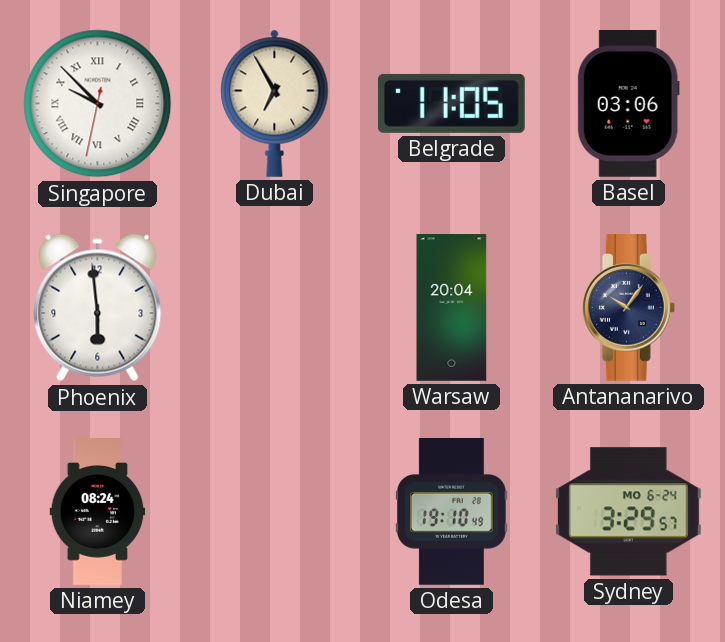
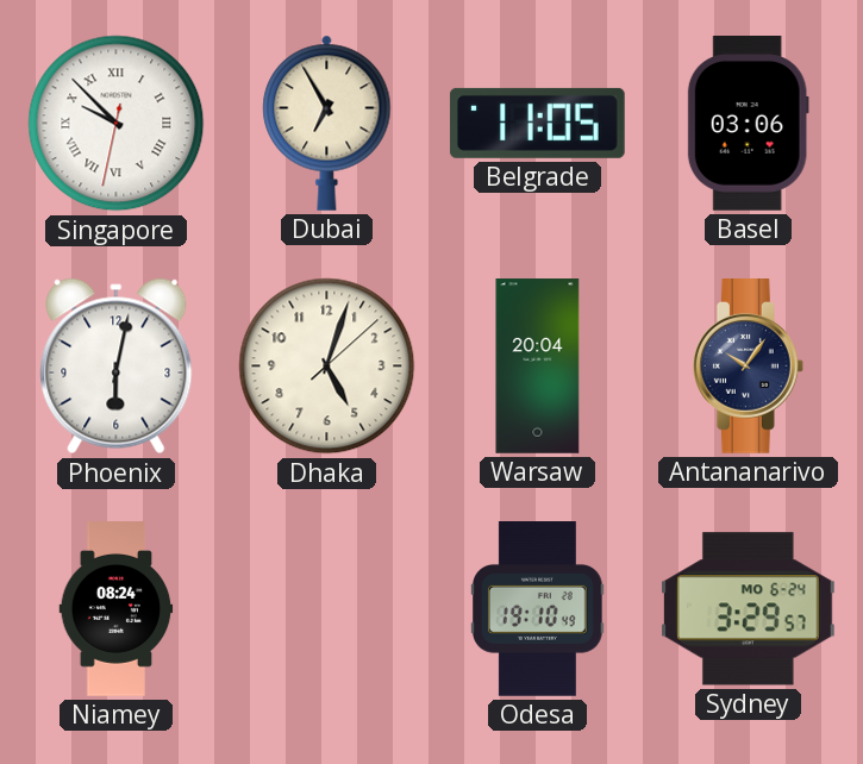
Phoenix: 5:59 -> 6:02
Dhaka: none -> 5:03
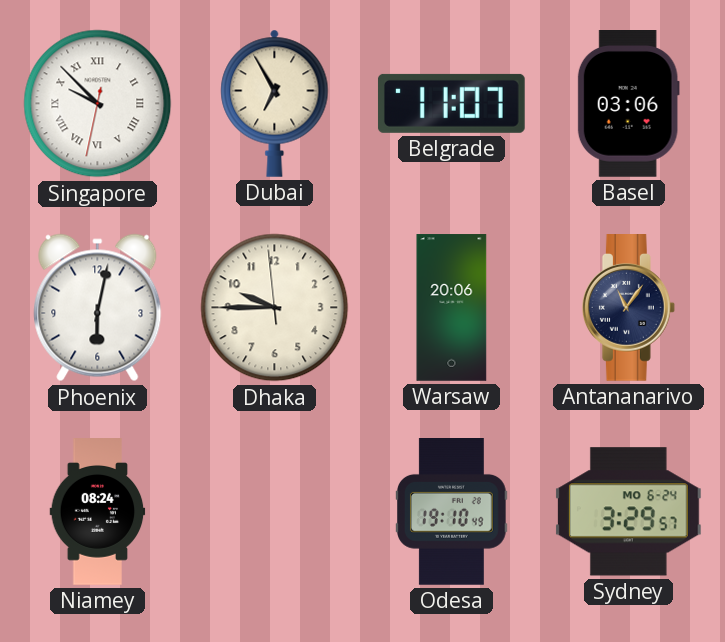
Belgrade: 11:05 -> 11:07
Dhaka: 5:03 -> 9:44
Warsaw: 20:04 -> 20:06
Antananarivo: 10:06 -> 11:06
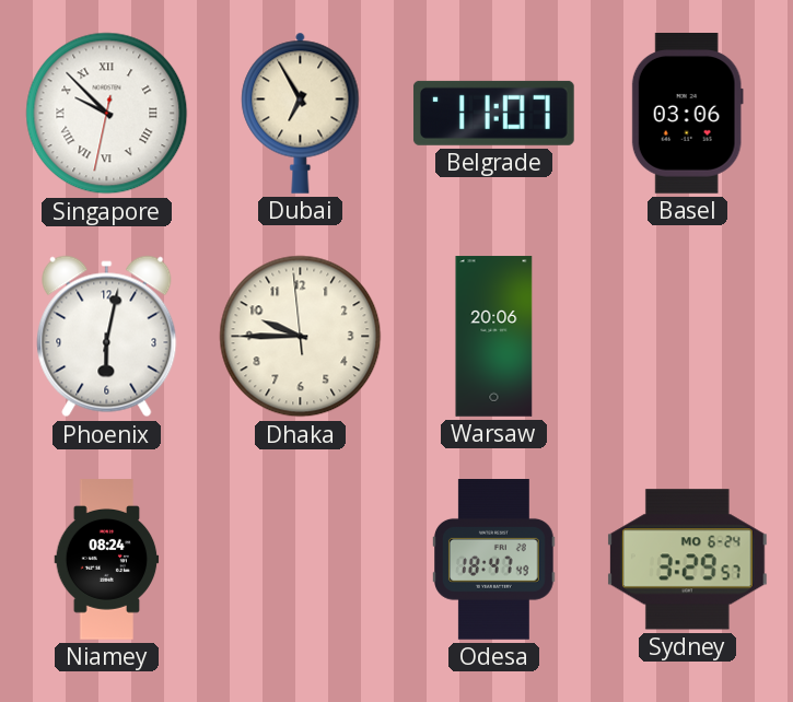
Antananarivo: 11:06 -> none
Odesa: 19:10 -> 18:47
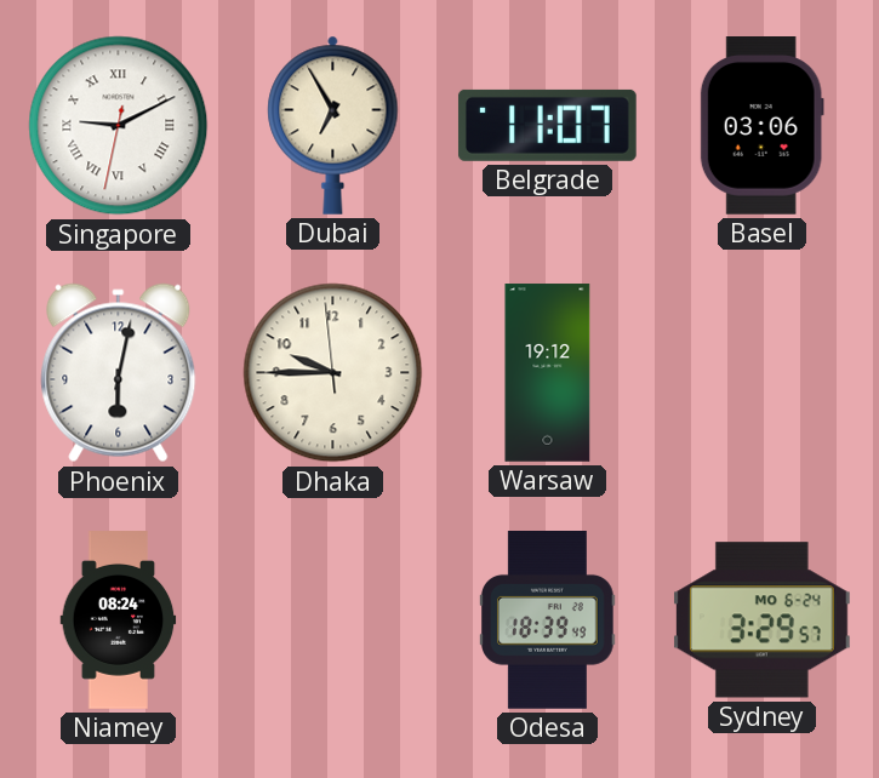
Singapore: 9:52 -> 9:10
Warsaw: 20:06 -> 19:12
Odesa: 18:47 -> 18:39
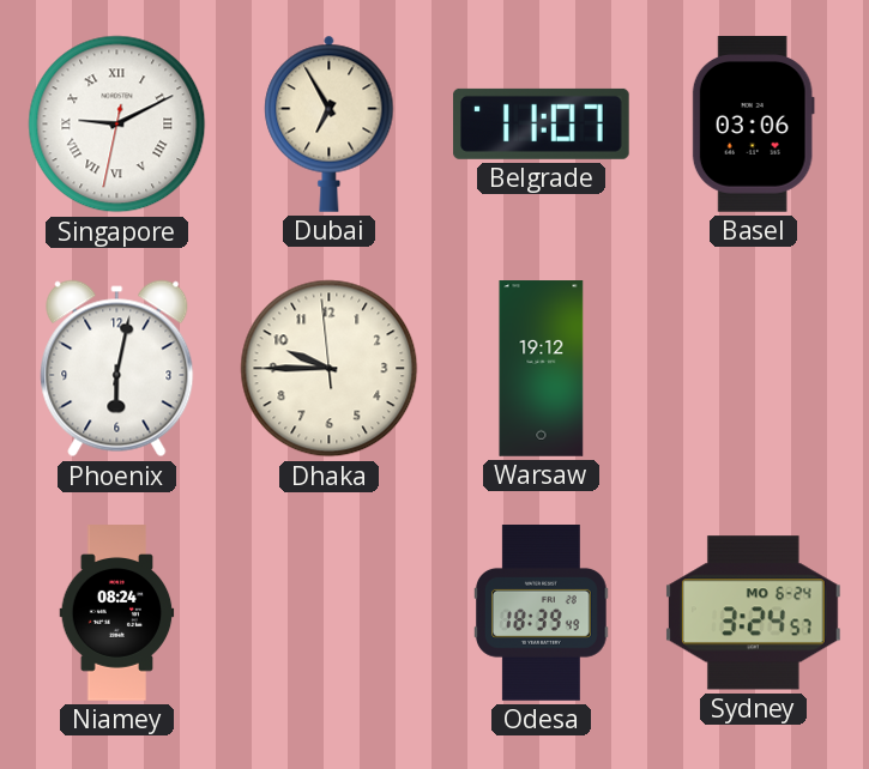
Sydney: 3:29 -> 3:24
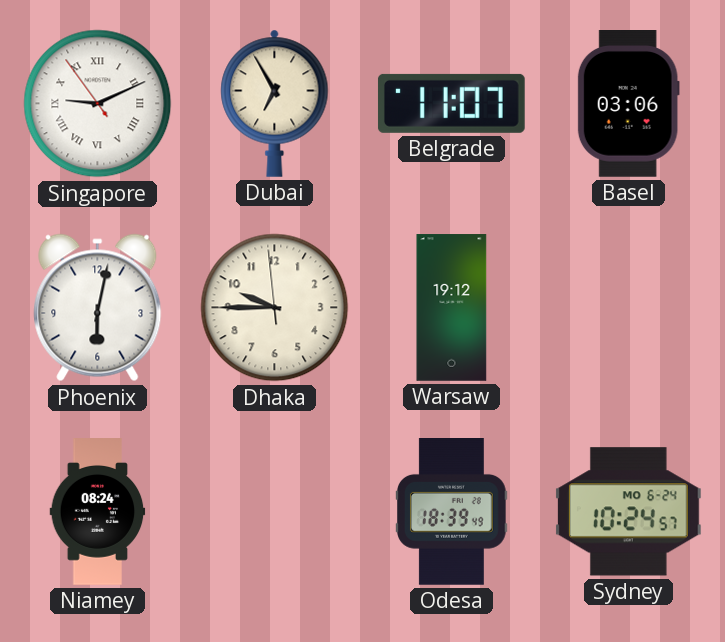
Singapore: 9:10:32 -> 9:10:54
Sydney: 3:24 -> 10:24
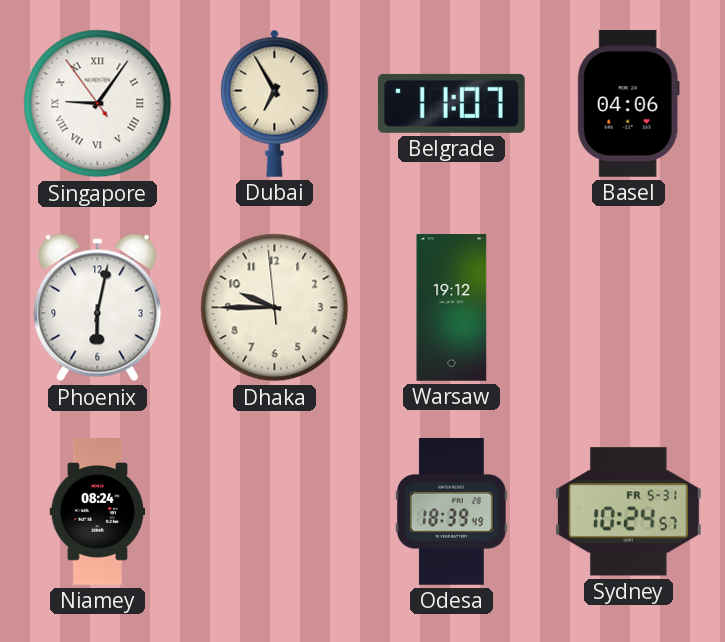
Singapore: 9:10 -> 9:05
Basel: 03:06 -> 04:06
Sydney date: MO 6-24 -> FR 5-31
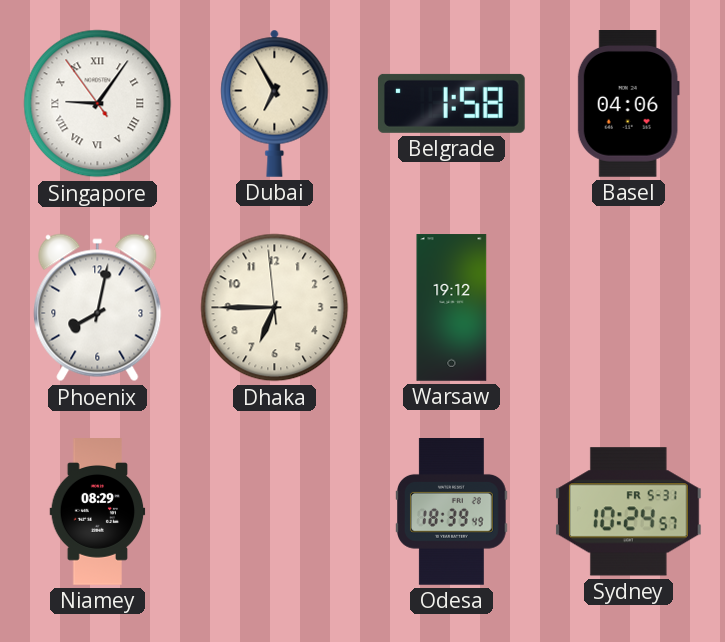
Belgrade: 11:07 -> 1:58
Phoenix: 6:02 -> 8:02
Dhaka: 9:44 -> 6:44
Niamey: 08:24 -> 08:29
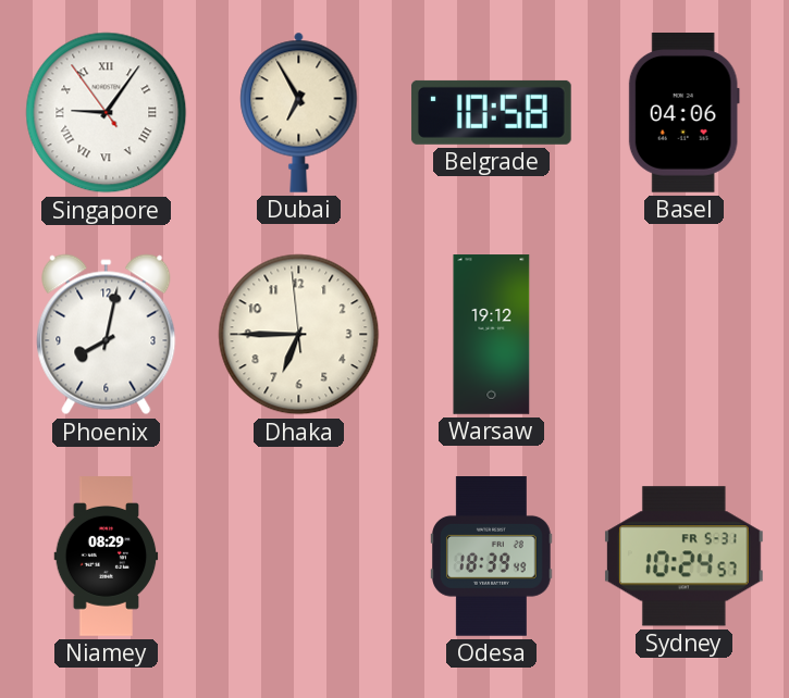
Belgrade: 1:58 -> 10:58
